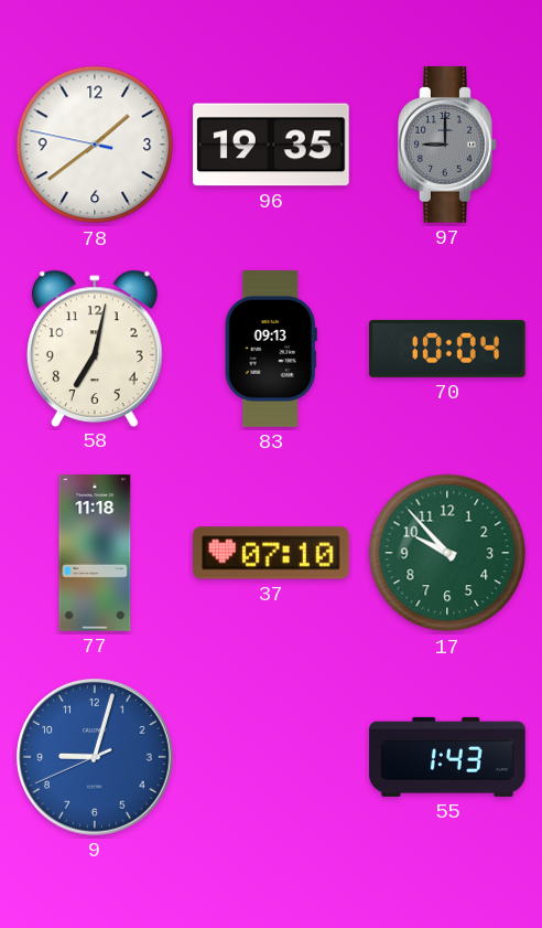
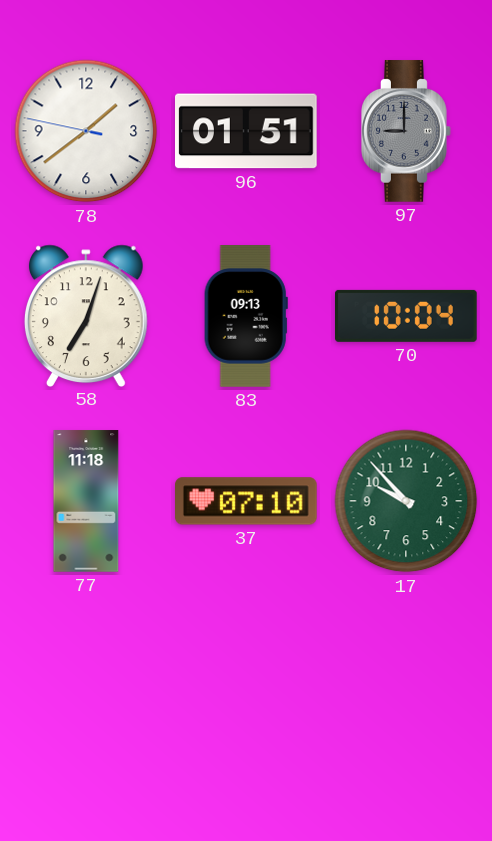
96: 19:35 -> 01:51
58: 7:02 -> 7:03
9: 9:02 -> none
55: 1:43 -> none
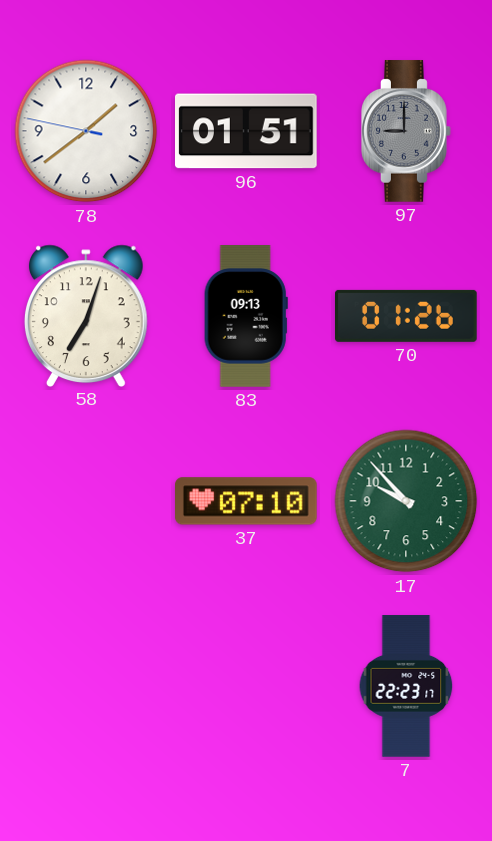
70: 10:04 -> 01:26
77: 11:18 -> none
7: none -> 22:23
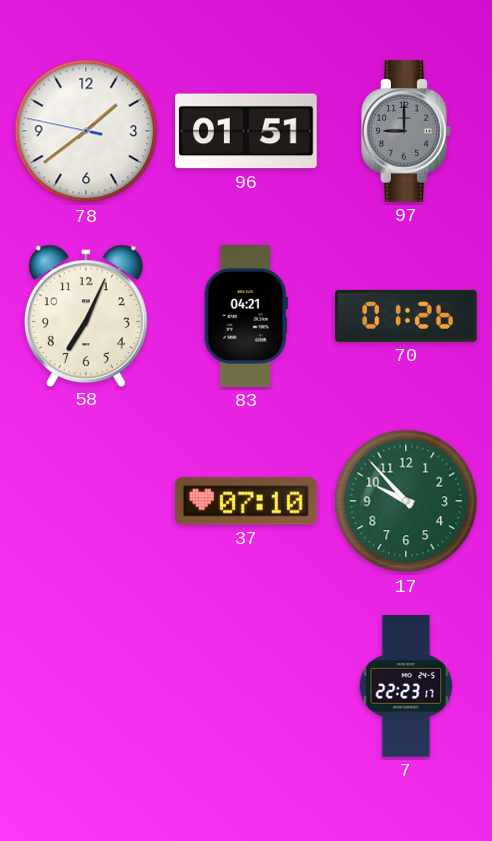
58: 7:03 -> 7:04
83: 09:13 -> 04:21
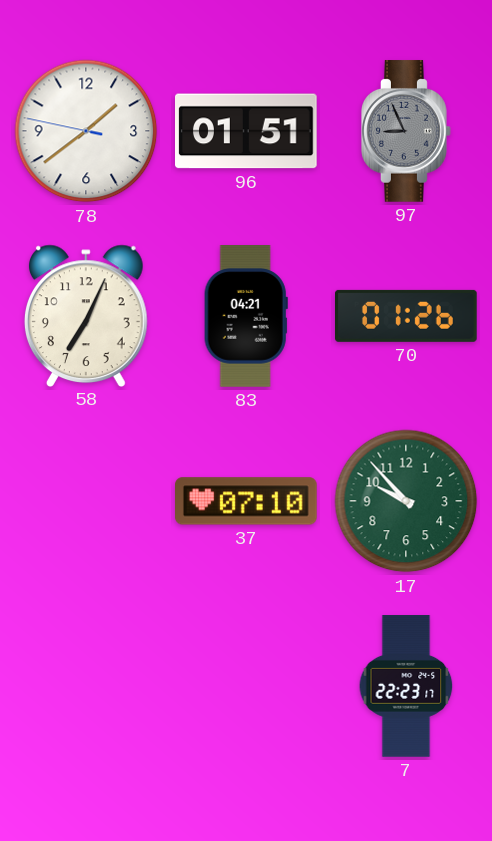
97: 9:00 -> 8:56
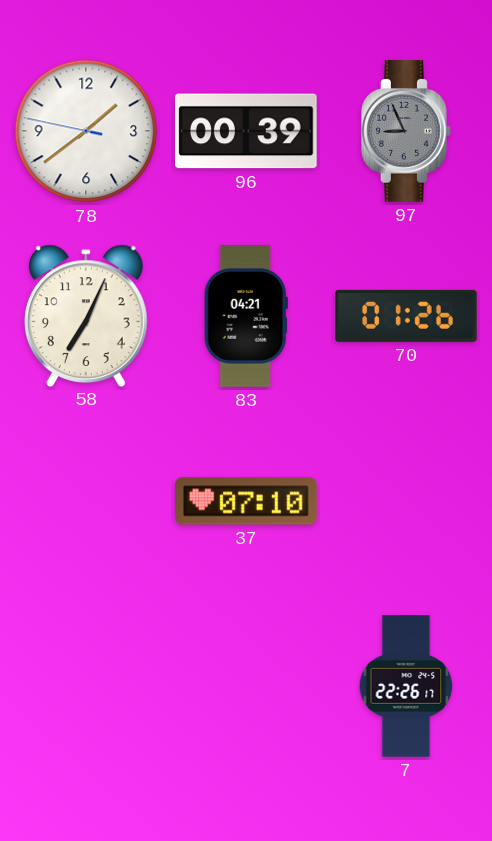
96: 01:51 -> 00:39
17: 9:53 -> none
7: 22:23 -> 22:26
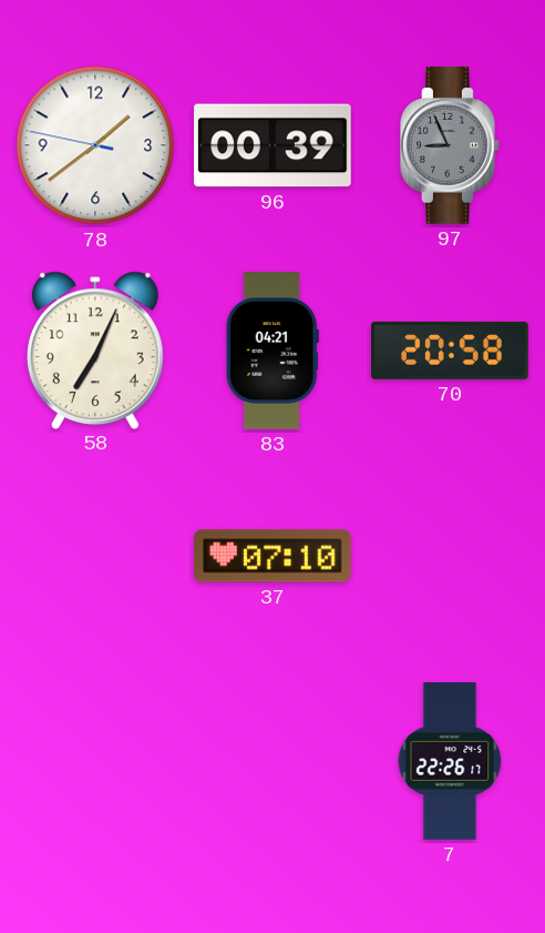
70: 01:26 -> 20:58
